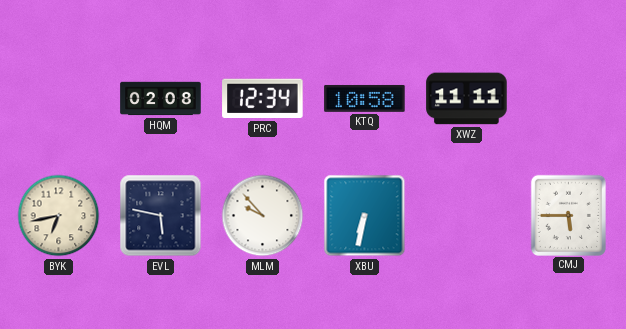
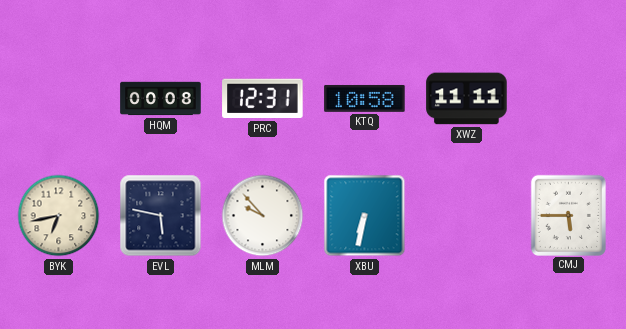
HQM: 02:08 -> 00:08
PRC: 12:34 -> 12:31
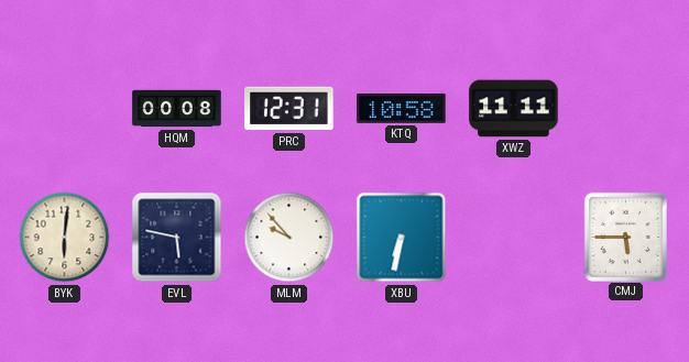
BYK: 6:43 -> 6:01
